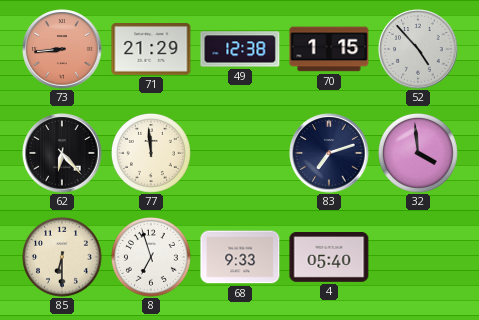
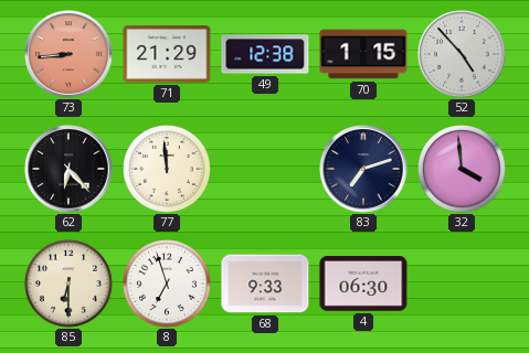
4: 05:40 -> 06:30
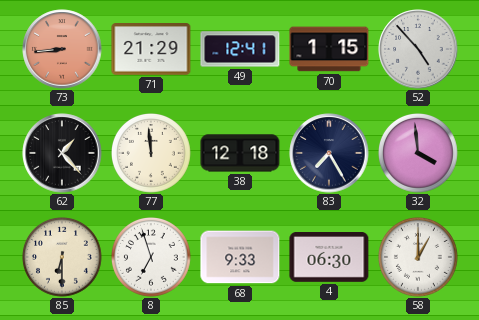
49: 12:38 -> 12:41
62: 6:23 -> 1:23
38: none -> 12:18
83: 7:12 -> 7:25
58: none -> 1:00
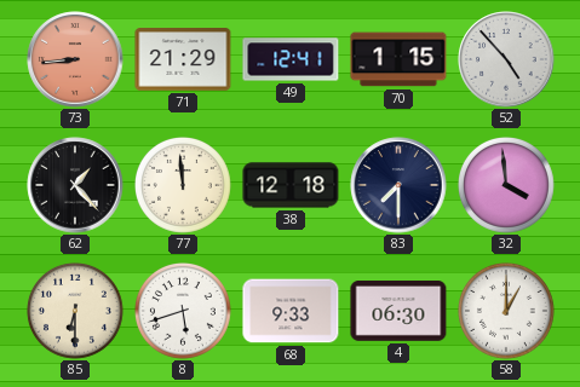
83: 7:25 -> 7:30
8: 6:57 -> 5:42
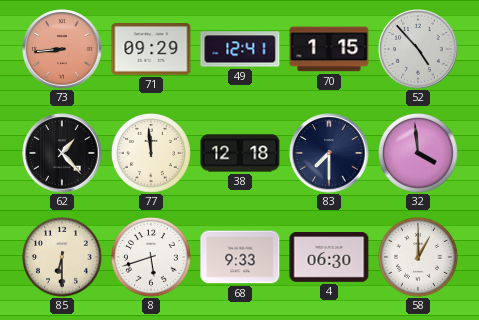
71: 21:29 -> 09:29
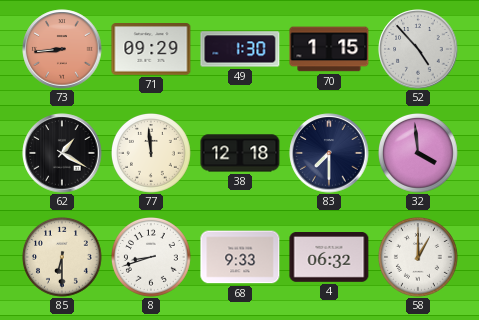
49: 12:41 -> 1:30
62: 1:23 -> 1:20
8: 5:42 -> 8:42
4: 06:30 -> 06:32
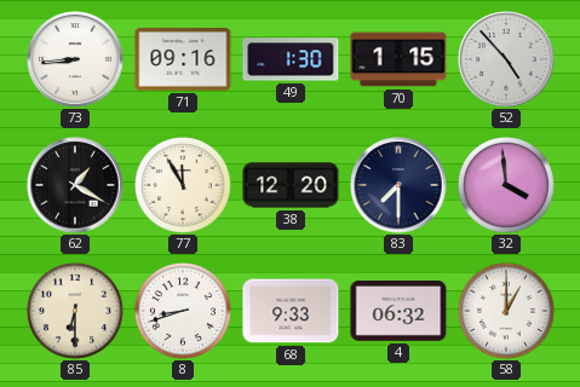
73 dial: salmon -> white
71: 09:29 -> 09:16
77: 11:59 -> 11:55
38: 12:18 -> 12:20
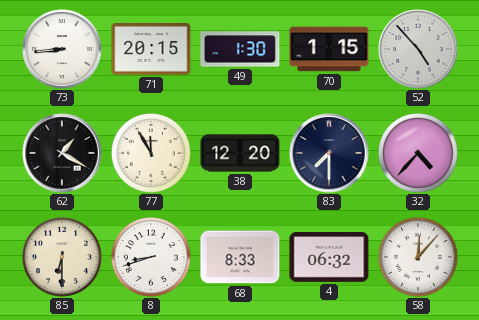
71: 09:16 -> 20:15
32: 3:59 -> 4:37
68: 9:33 -> 8:33
58: 1:00 -> 12:07
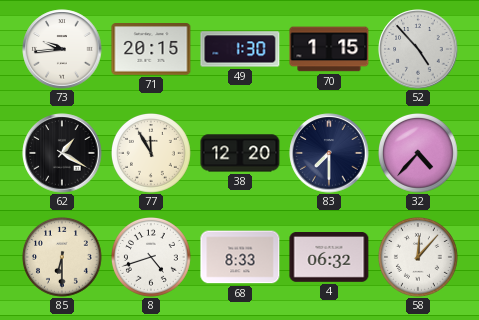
73: 8:44 -> 9:44
8: 8:42 -> 4:42
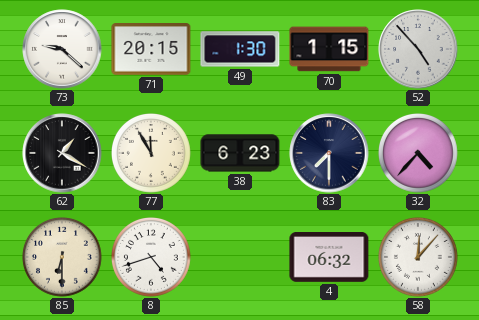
73: 9:44 -> 9:22
38: 12:20 -> 6:23
68: 8:33 -> none
